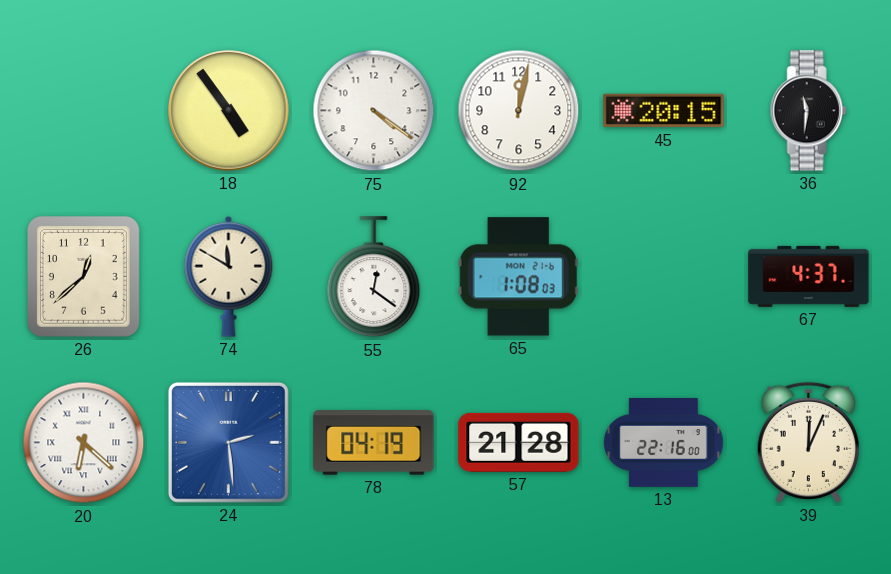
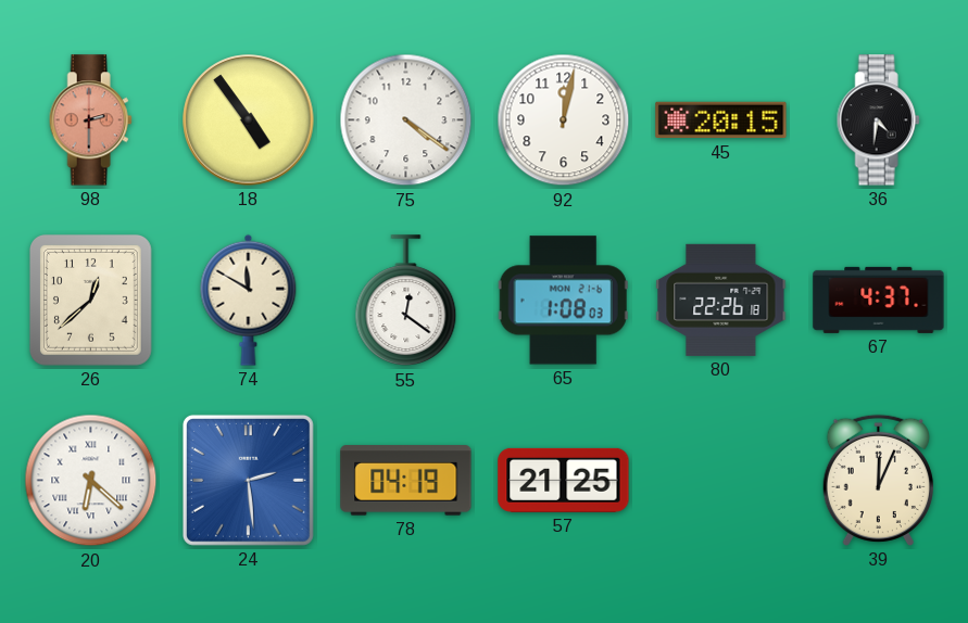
98: none -> 2:30
36: 11:31 -> 4:31
80: none -> 22:26
57: 21:28 -> 21:25
13: 22:16 -> none
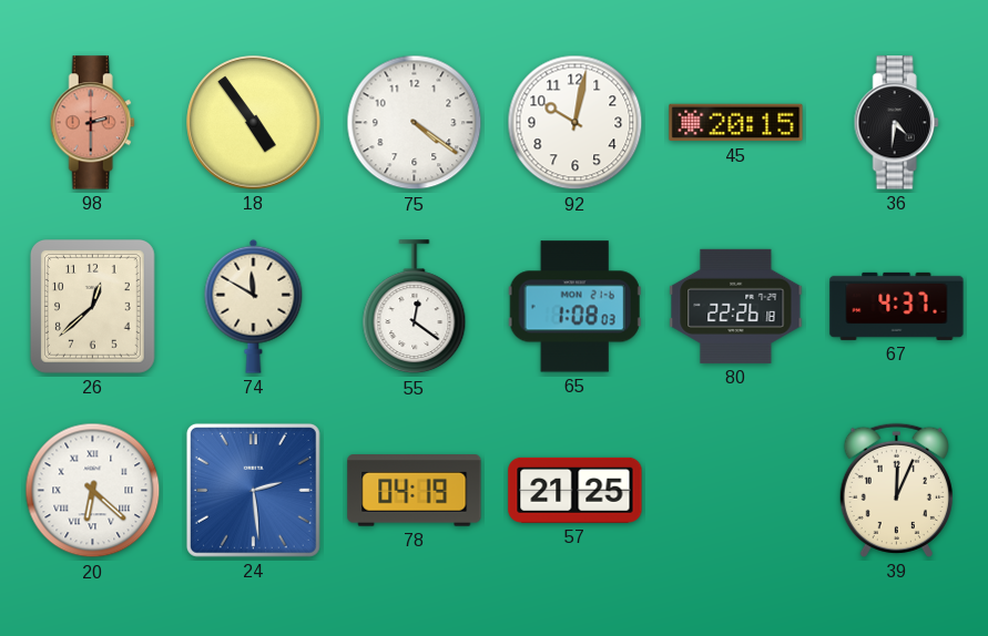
92: 12:02 -> 10:02
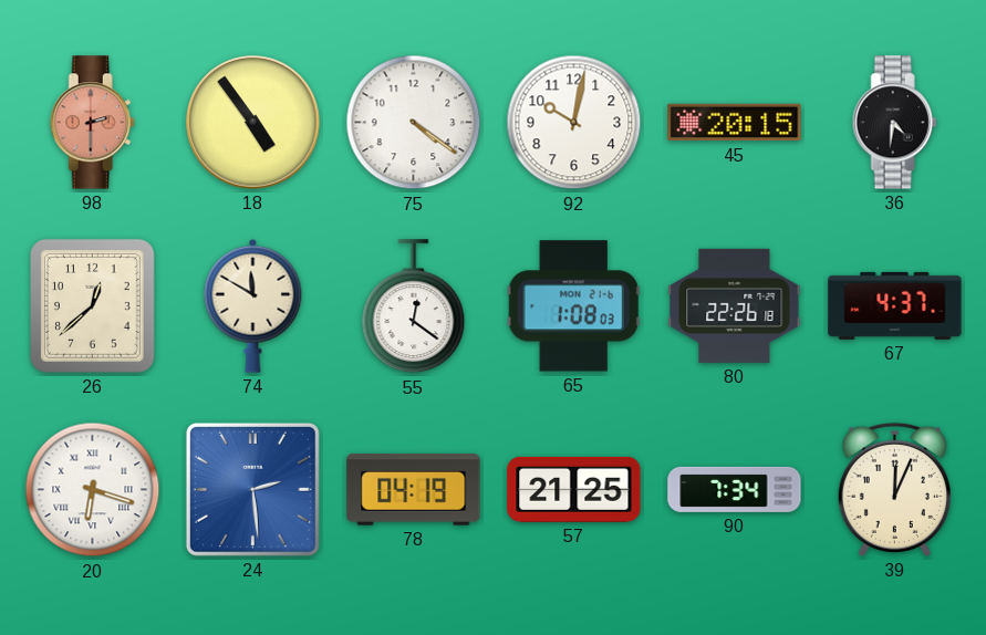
20: 6:22 -> 6:18
90: none -> 7:34
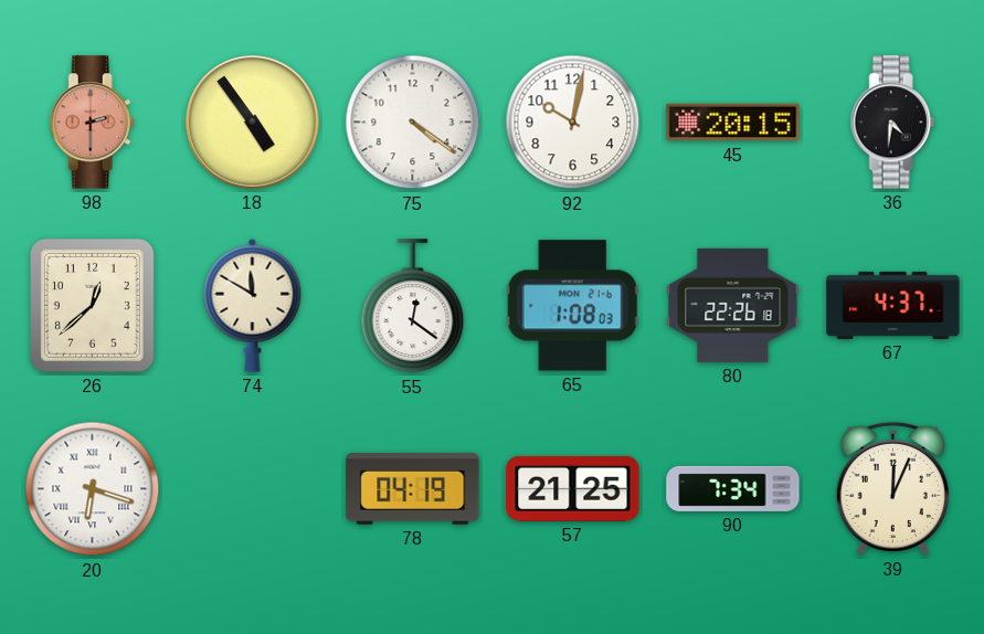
24: 2:29 -> none
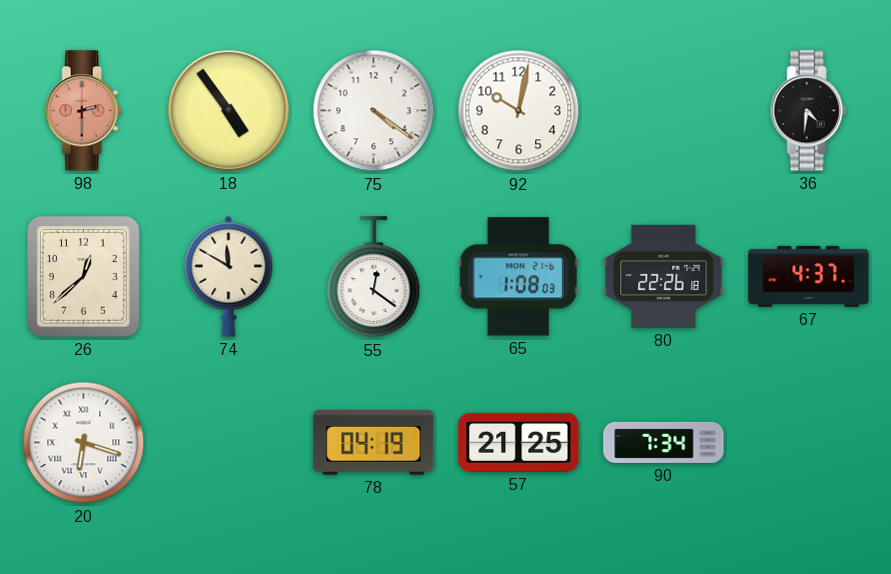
45: 20:15 -> none
39: 12:04 -> none
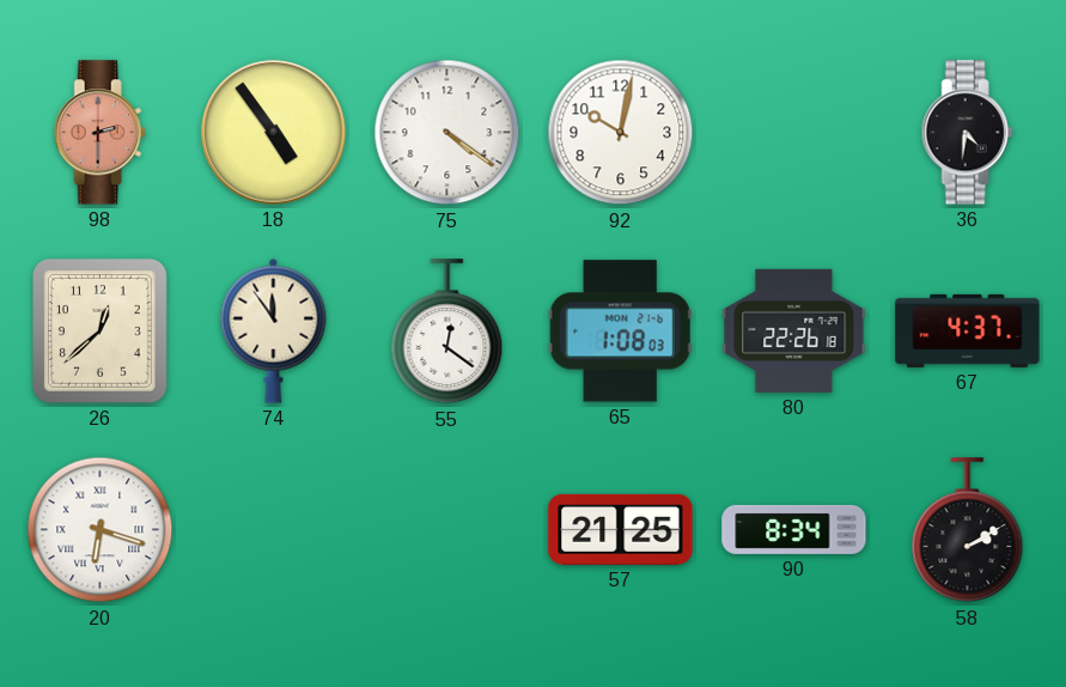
74: 11:50 -> 11:54
78: 04:19 -> none
90: 7:34 -> 8:34
58: none -> 2:10
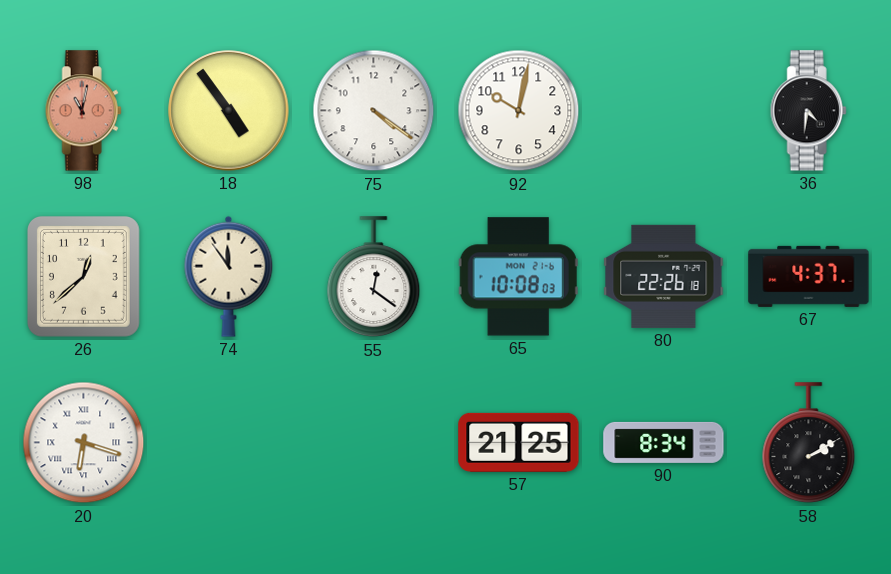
98: 2:30 -> 11:02
65: 1:08 -> 10:08
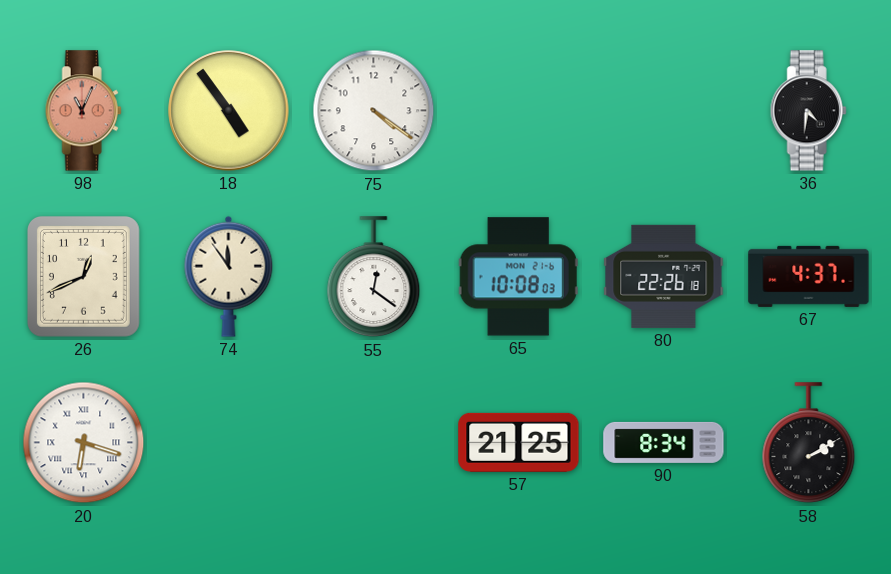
98: 11:02 -> 11:04
92: 10:02 -> none
26: 12:38 -> 12:41
